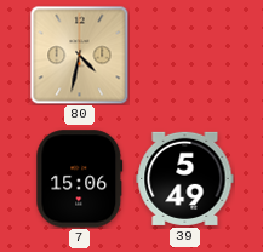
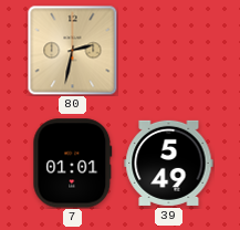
80: 4:32 -> 2:32
7: 15:06 -> 01:01
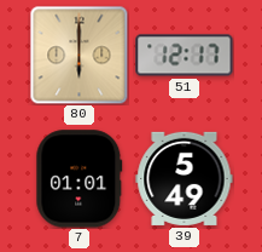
80: 2:32 -> 6:00
51: none -> 12:17
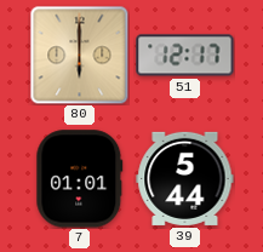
39: 5:49 -> 5:44
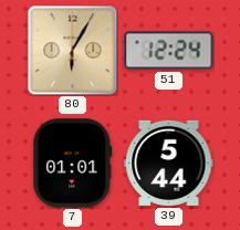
80: 6:00 -> 6:05
51: 12:17 -> 12:24
